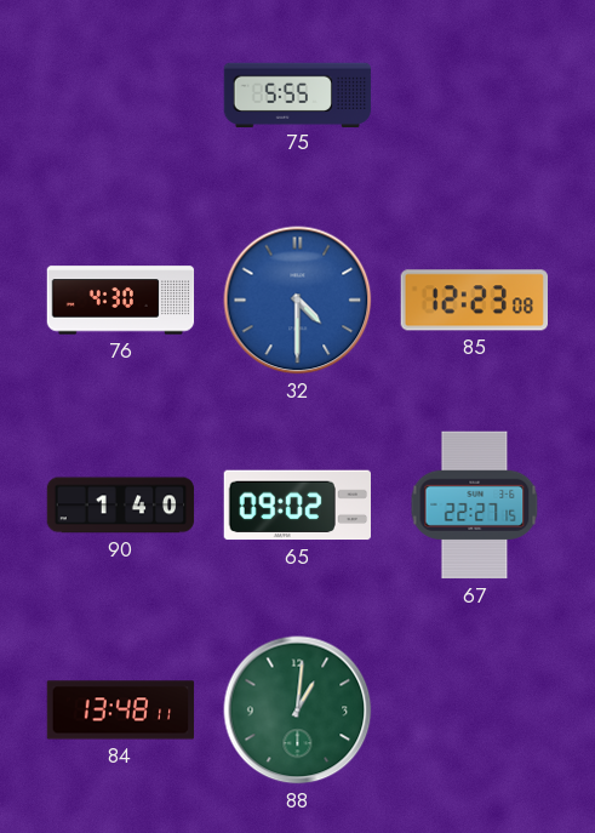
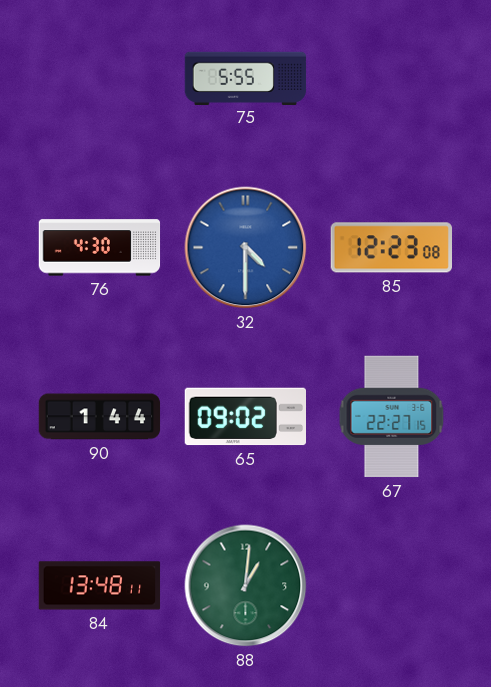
90: 1:40 -> 1:44
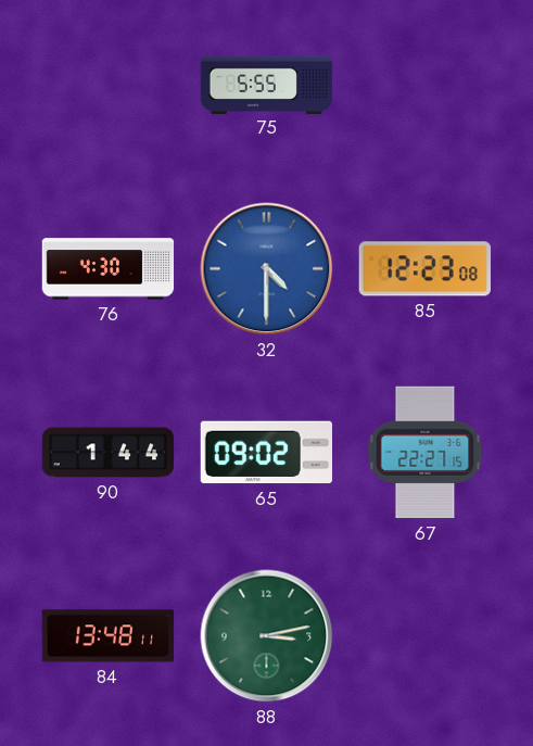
88: 1:01 -> 3:13
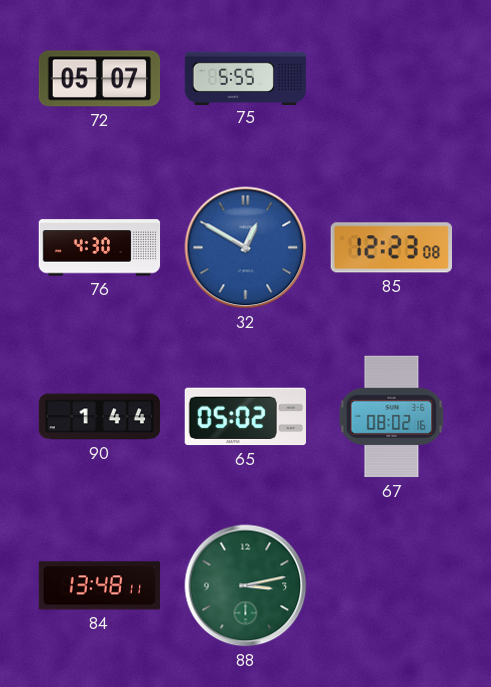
72: none -> 05:07
32: 4:30 -> 12:50
65: 09:02 -> 05:02
67: 22:27 -> 08:02
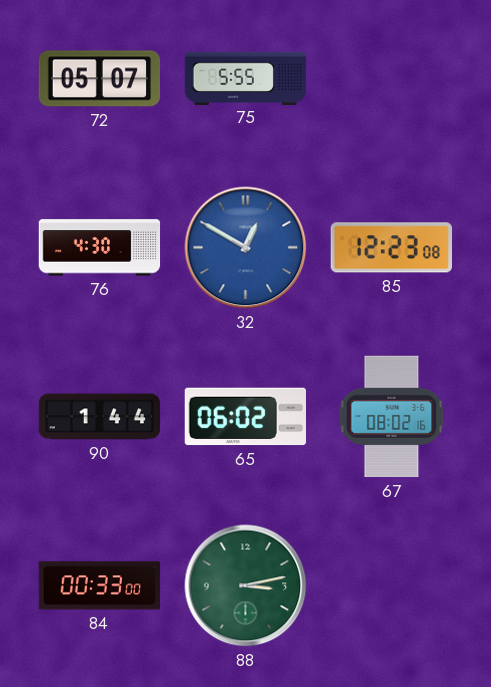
65: 05:02 -> 06:02
84: 13:48 -> 00:33
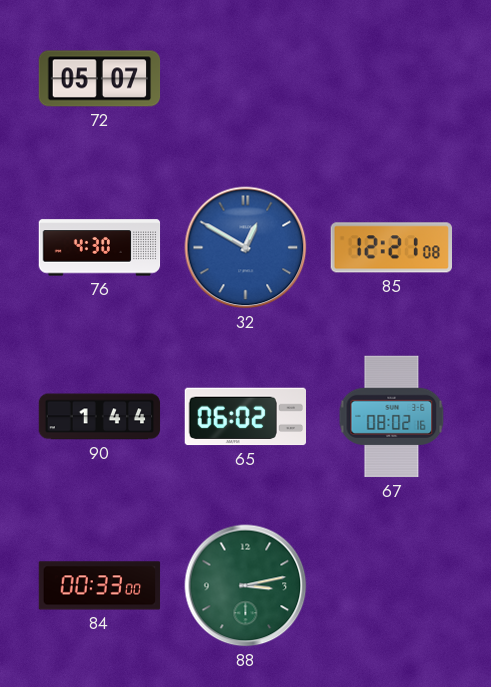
75: 5:55 -> none
85: 12:23 -> 12:21
